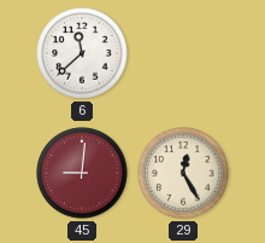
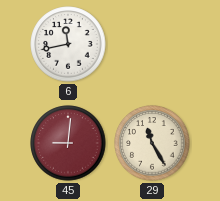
6: 11:38 -> 11:43
29: 12:25 -> 11:25
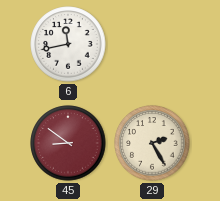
45: 9:01 -> 8:51
29: 11:25 -> 2:25
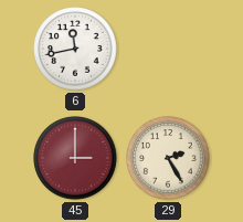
45: 8:51 -> 3:00
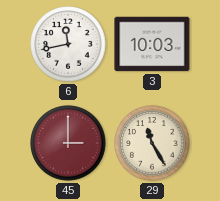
3: none -> 10:03
29: 2:25 -> 11:25
